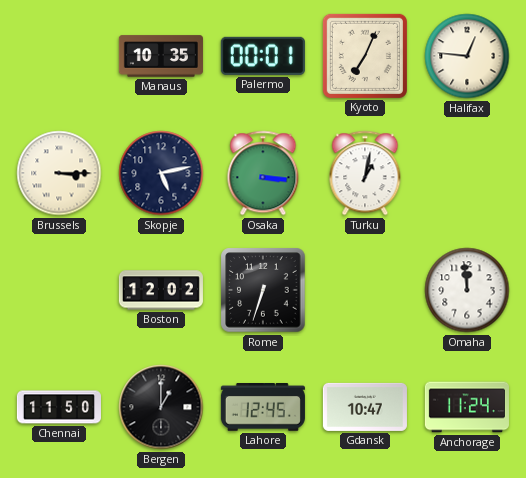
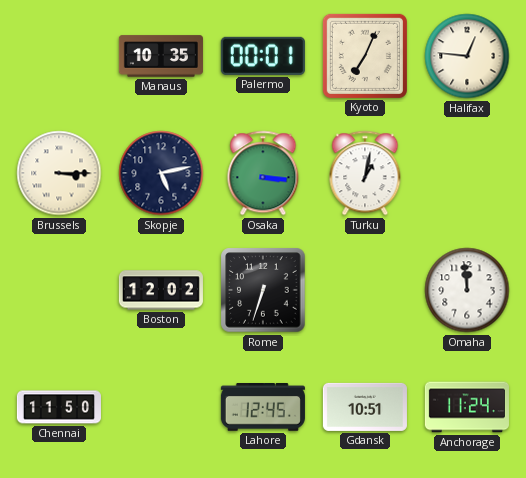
Bergen: 1:00 -> none
Gdansk: 10:47 -> 10:51
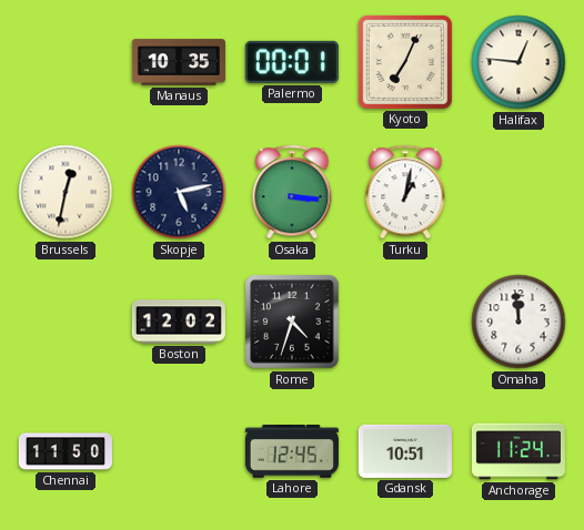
Brussels: 3:15 -> 12:32
Rome: 6:33 -> 4:33
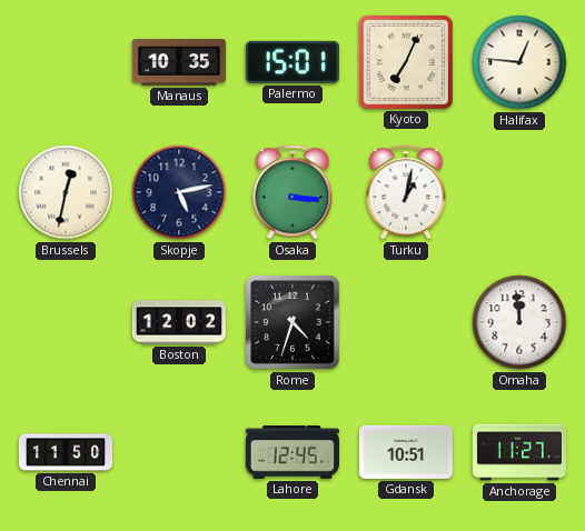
Palermo: 00:01 -> 15:01
Anchorage: 11:24 -> 11:27
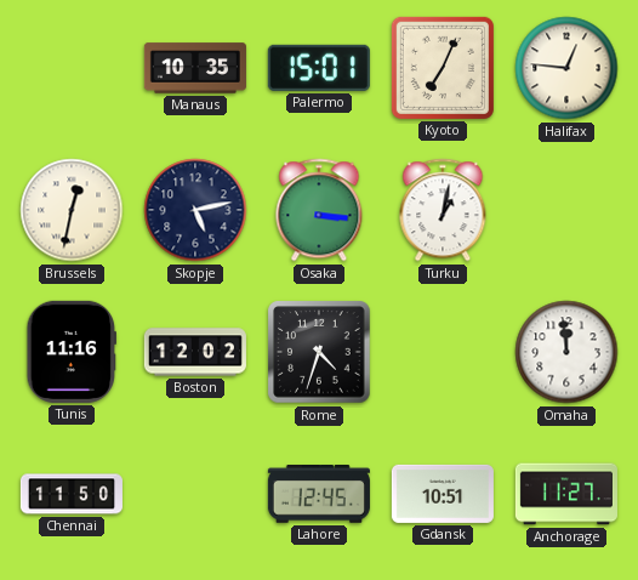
Tunis: none -> 11:16
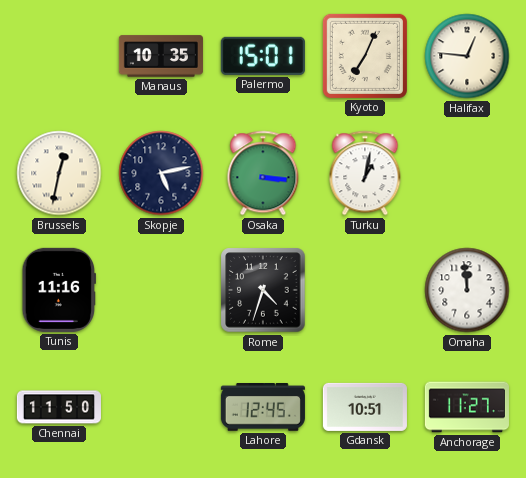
Boston: 12:02 -> none
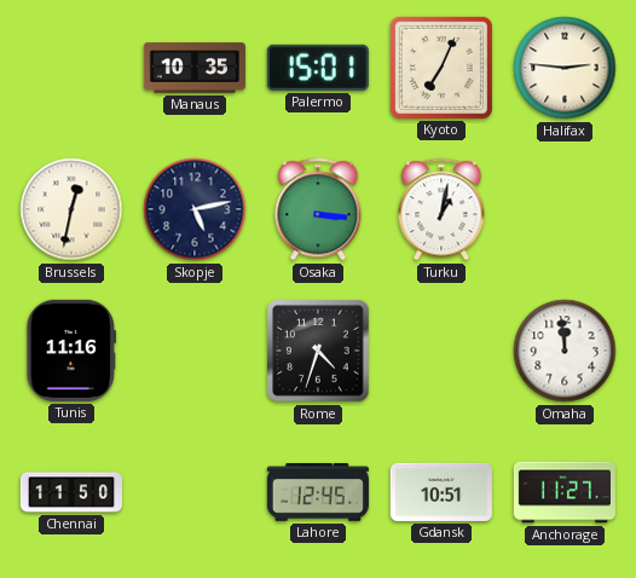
Halifax: 12:46 -> 2:46
